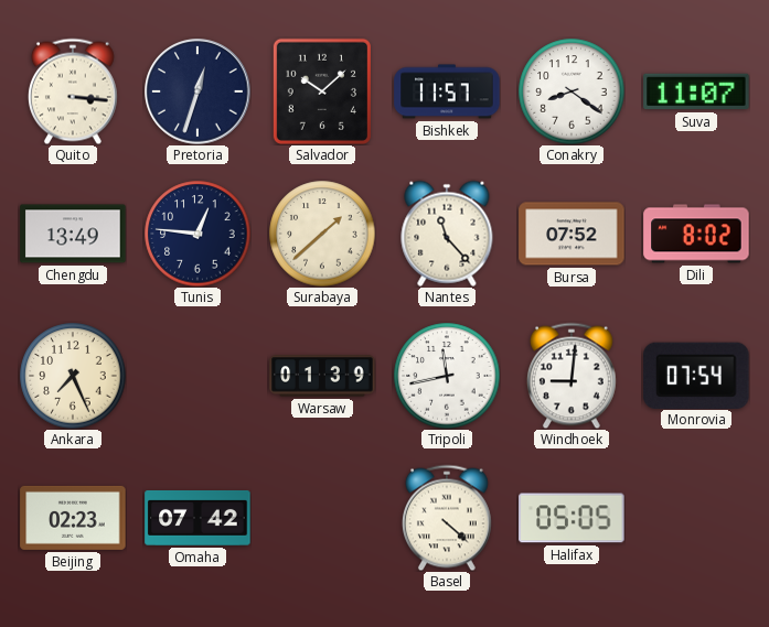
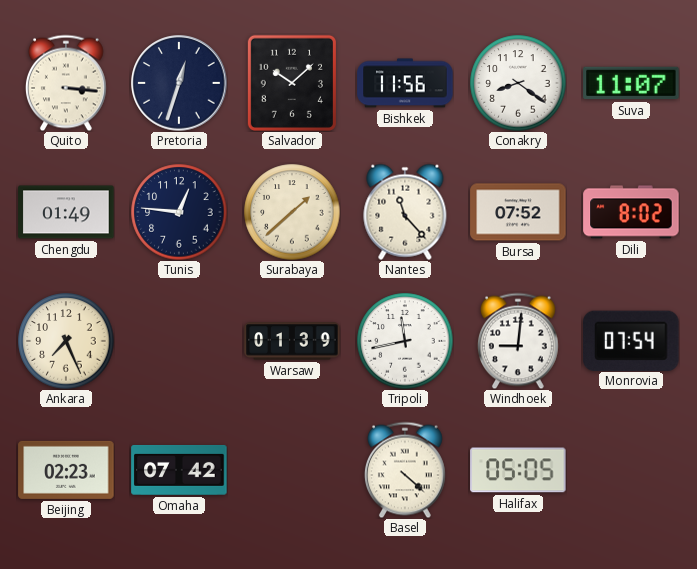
Bishkek: 11:57 -> 11:56
Chengdu: 13:49 -> 01:49
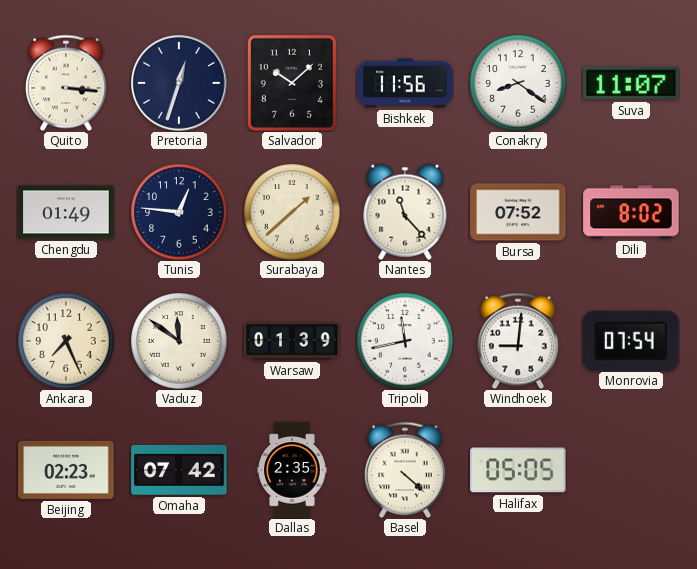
Vaduz: none -> 11:51
Dallas: none -> 2:35
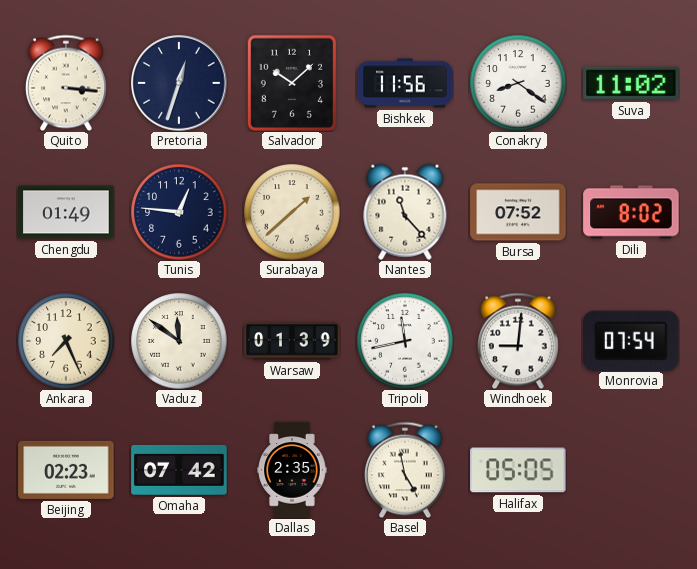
Suva: 11:07 -> 11:02
Basel: 4:22 -> 4:58
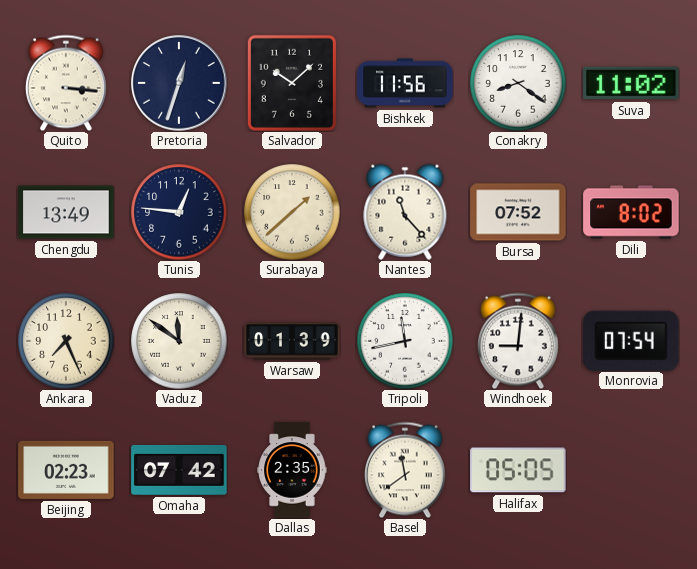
Chengdu: 01:49 -> 13:49
Basel: 4:58 -> 11:39
